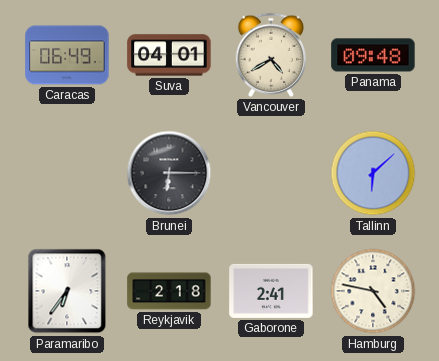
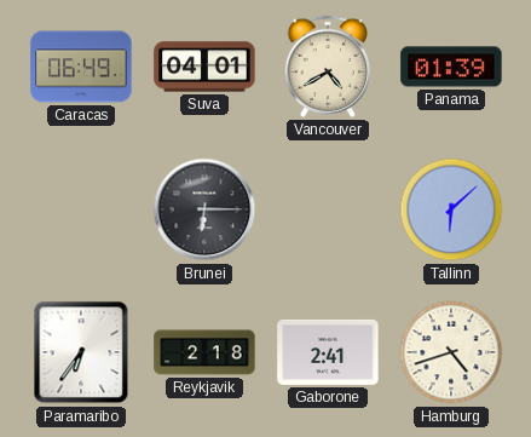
Panama: 09:48 -> 01:39
Hamburg: 4:47 -> 4:42
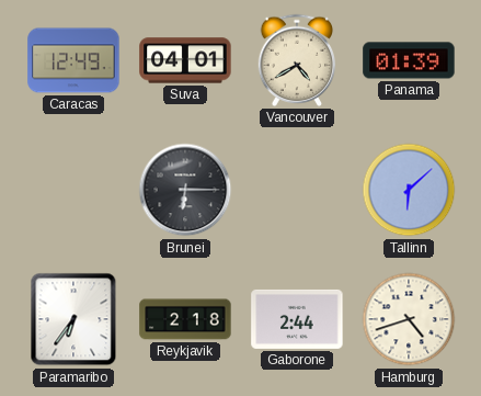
Caracas: 06:49 -> 12:49
Gaborone: 2:41 -> 2:44
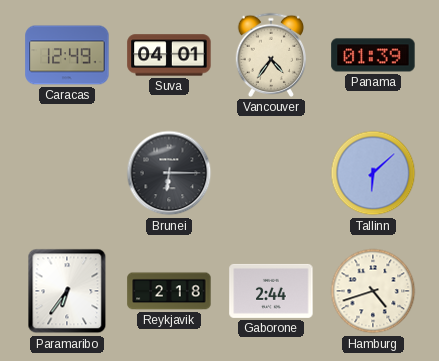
Vancouver: 4:40 -> 4:36
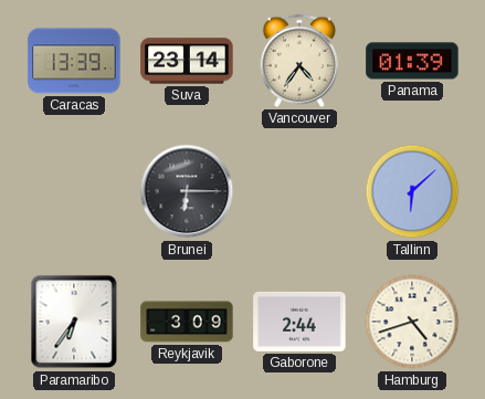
Caracas: 12:49 -> 13:39
Suva: 04:01 -> 23:14
Reykjavik: 2:18 -> 3:09
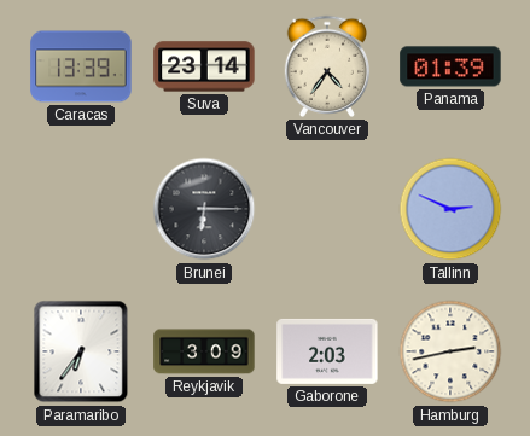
Tallinn: 6:08 -> 2:49
Gaborone: 2:44 -> 2:03
Hamburg: 4:42 -> 2:43
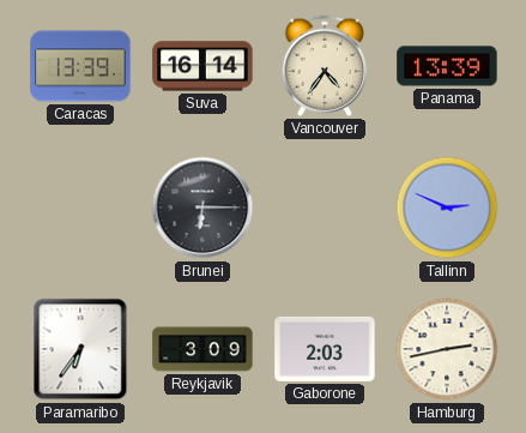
Suva: 23:14 -> 16:14
Panama: 01:39 -> 13:39
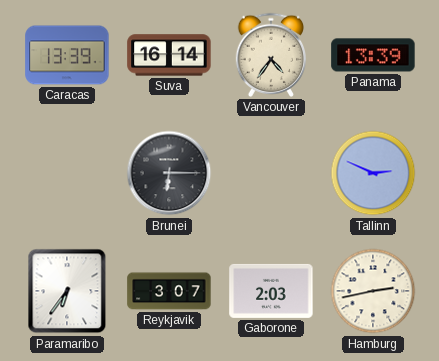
Reykjavik: 3:09 -> 3:07
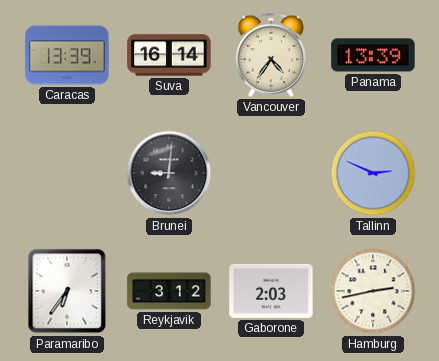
Brunei: 6:15 -> 9:01
Reykjavik: 3:07 -> 3:12
